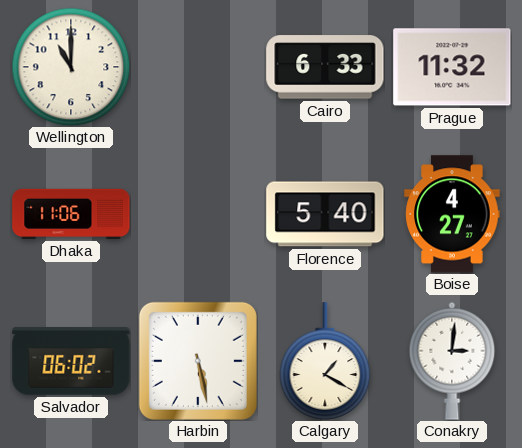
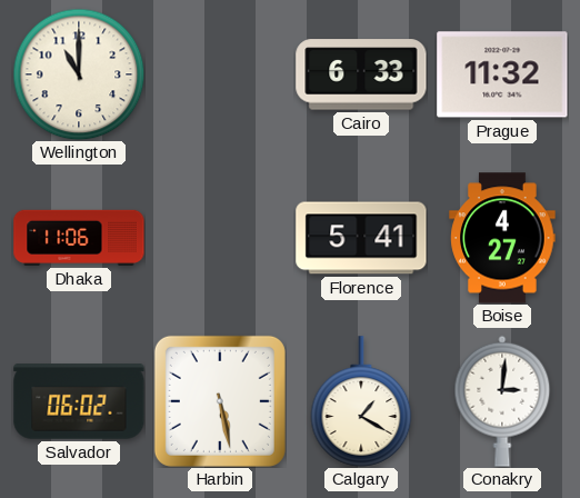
Florence: 5:40 -> 5:41
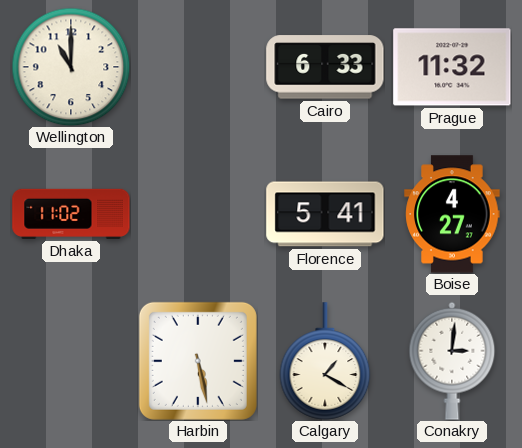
Dhaka: 11:06 -> 11:02
Salvador: 06:02 -> none
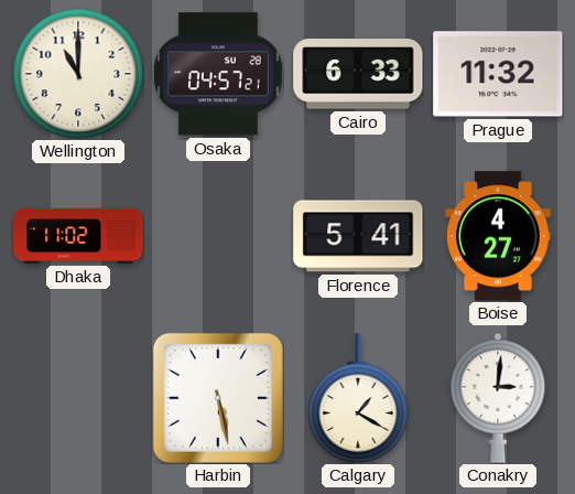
Osaka: none -> 04:57
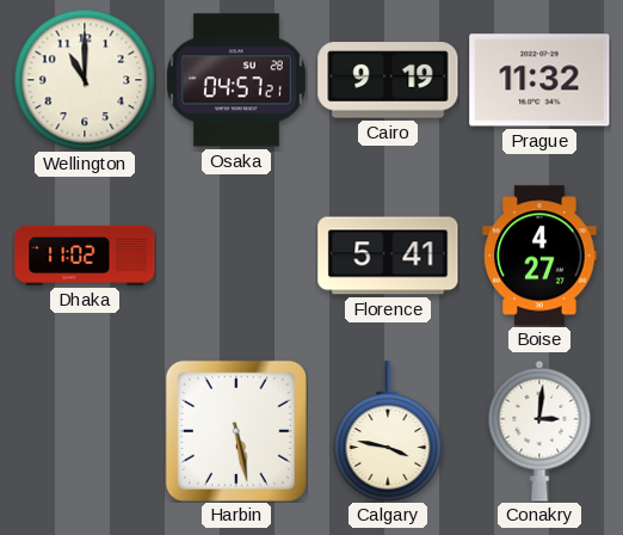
Cairo: 6:33 -> 9:19
Calgary: 1:20 -> 3:47
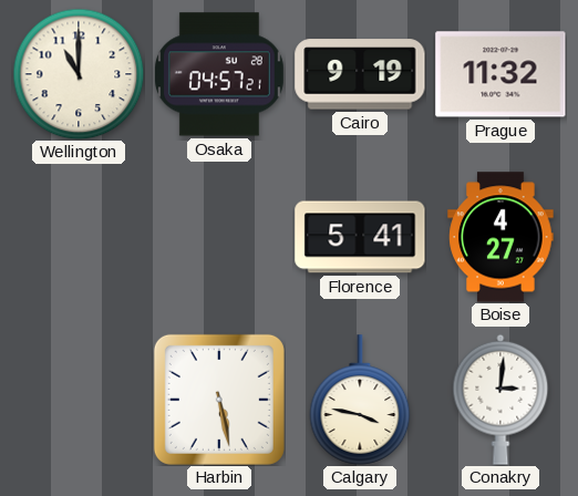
Dhaka: 11:02 -> none
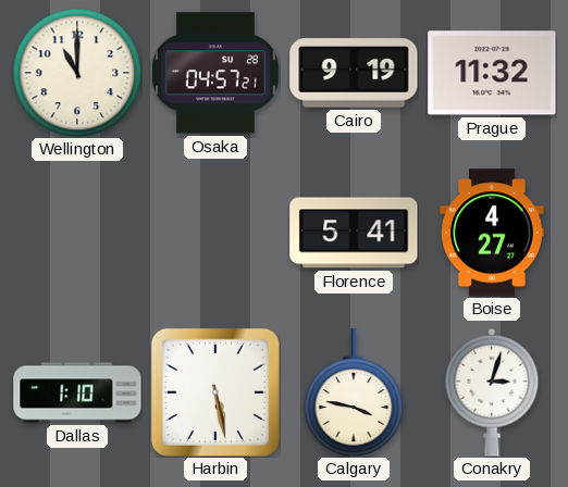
Dallas: none -> 1:10
Conakry: 3:01 -> 3:03
